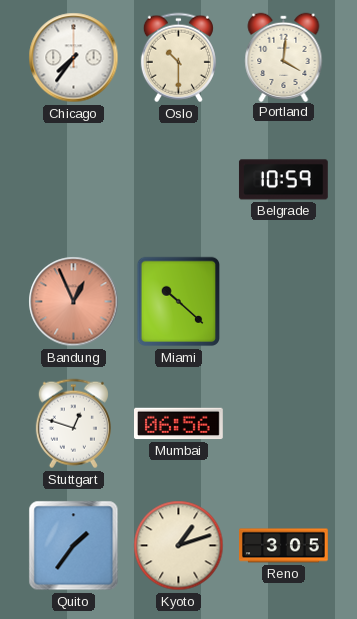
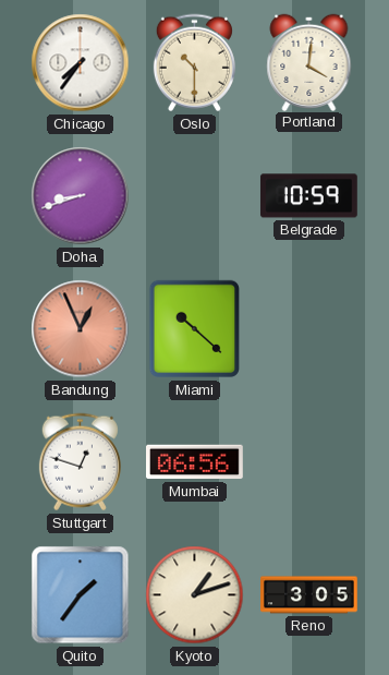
Doha: none -> 8:42
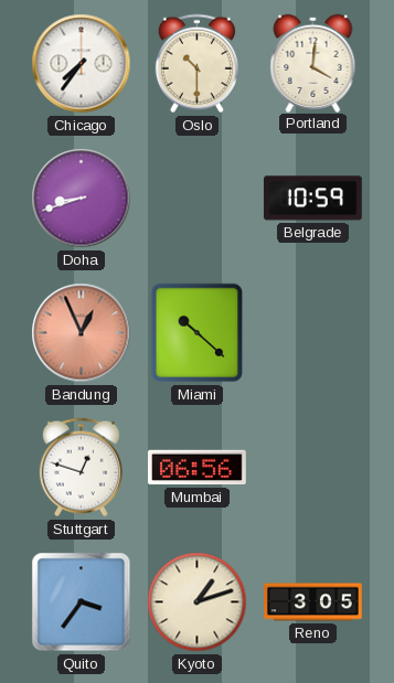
Quito: 1:36 -> 3:36
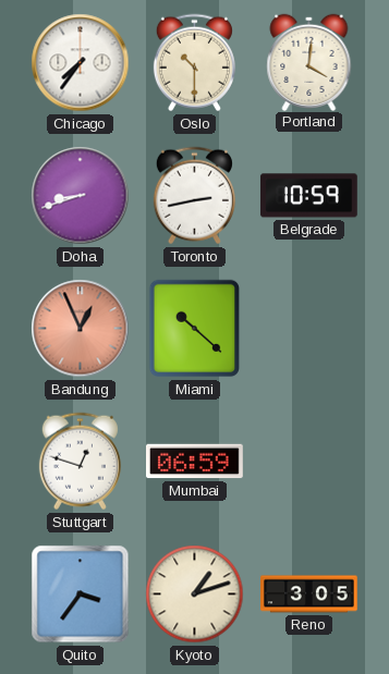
Toronto: none -> 2:43
Mumbai: 06:56 -> 06:59
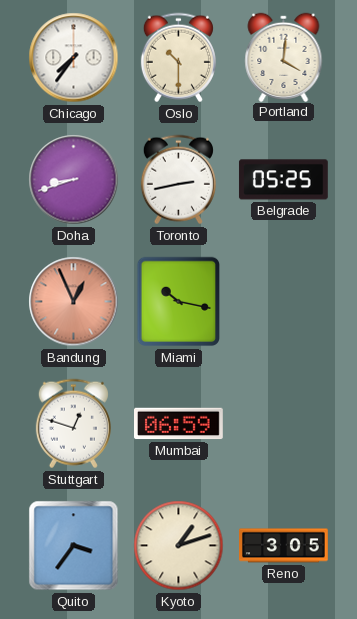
Belgrade: 10:59 -> 05:25
Miami: 10:22 -> 10:17
